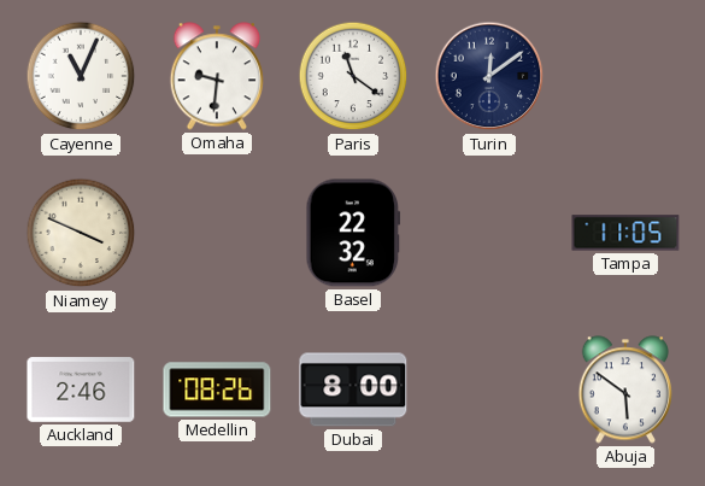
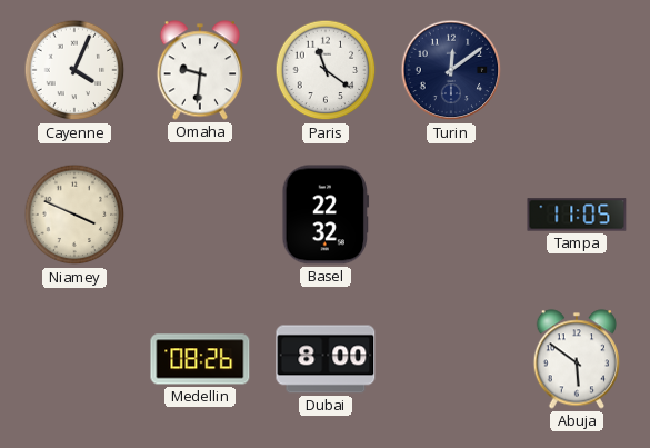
Cayenne: 11:04 -> 4:04
Auckland: 2:46 -> none
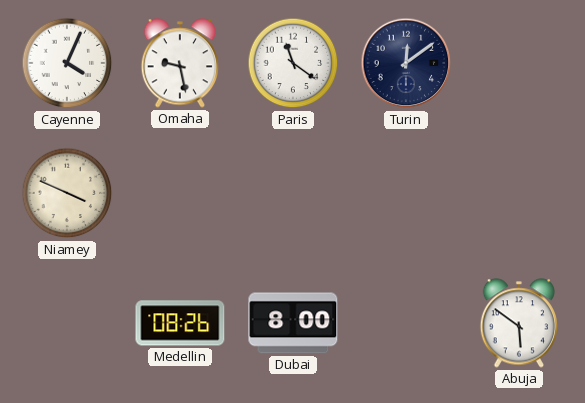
Omaha: 9:31 -> 9:28
Basel: 22:32 -> none
Tampa: 11:05 -> none
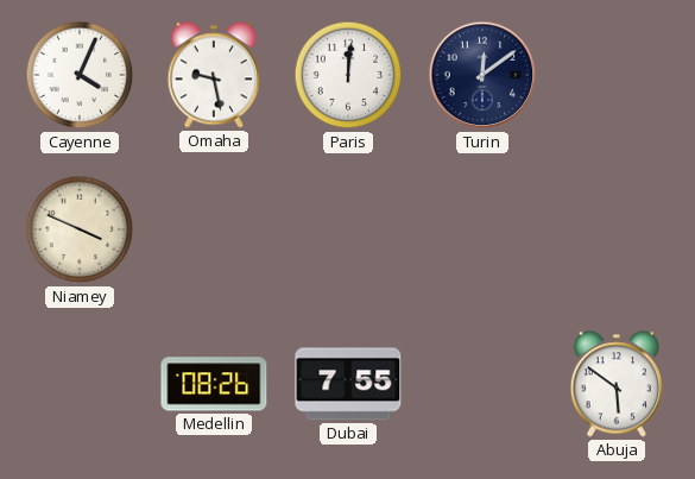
Paris: 11:21 -> 12:01
Dubai: 8:00 -> 7:55
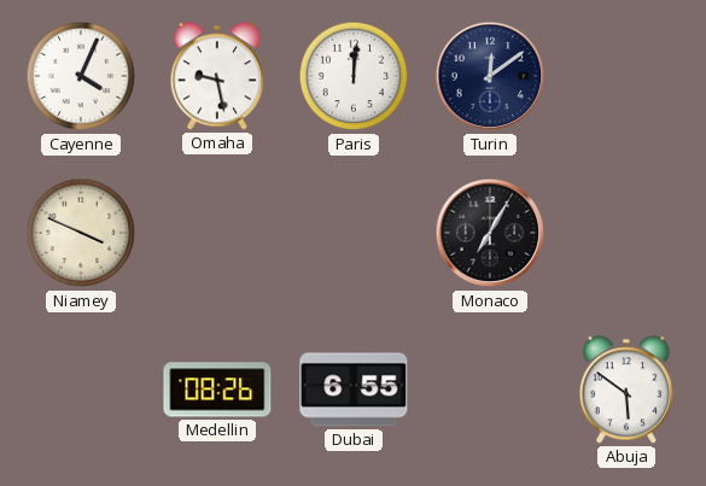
Monaco: none -> 7:05
Dubai: 7:55 -> 6:55
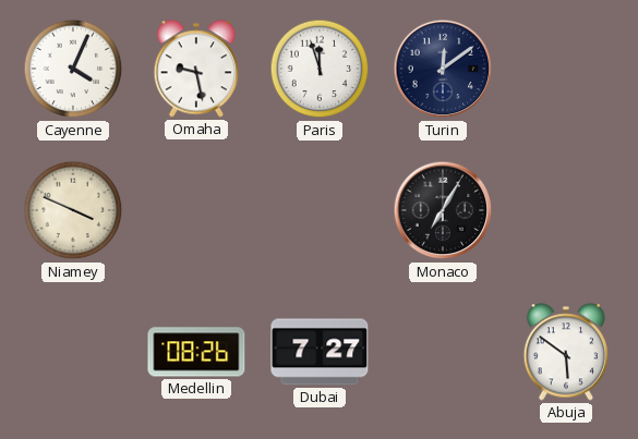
Paris: 12:01 -> 11:57
Dubai: 6:55 -> 7:27
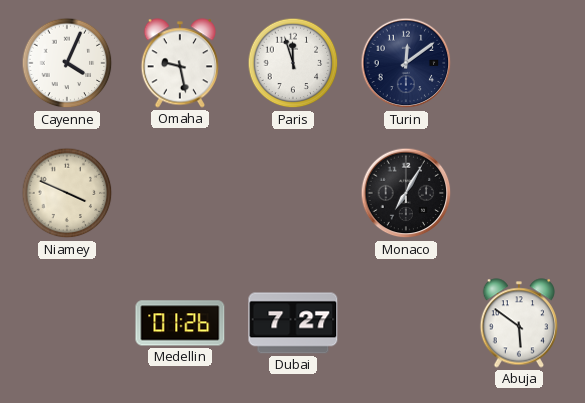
Medellin: 08:26 -> 01:26
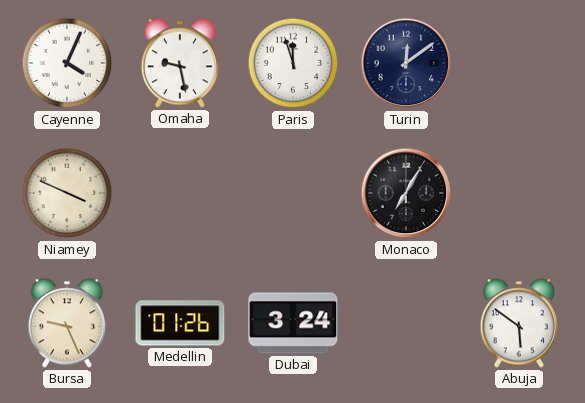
Bursa: none -> 9:26
Dubai: 7:27 -> 3:24
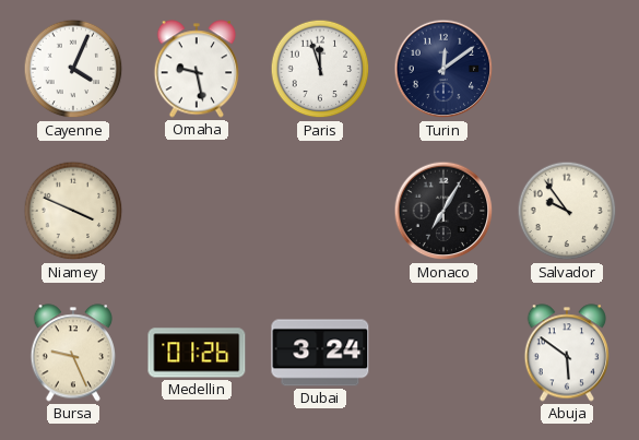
Salvador: none -> 9:54
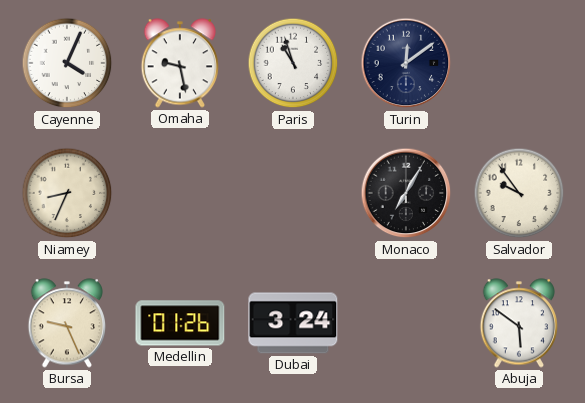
Paris: 11:57 -> 10:57
Niamey: 3:49 -> 8:34
